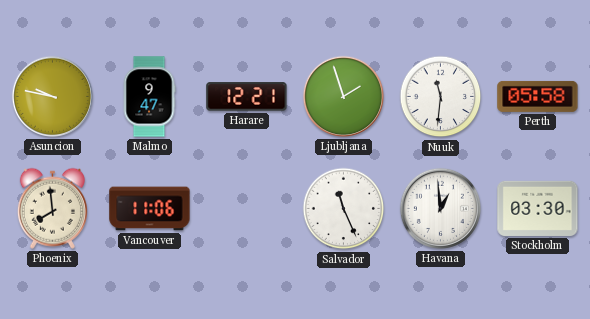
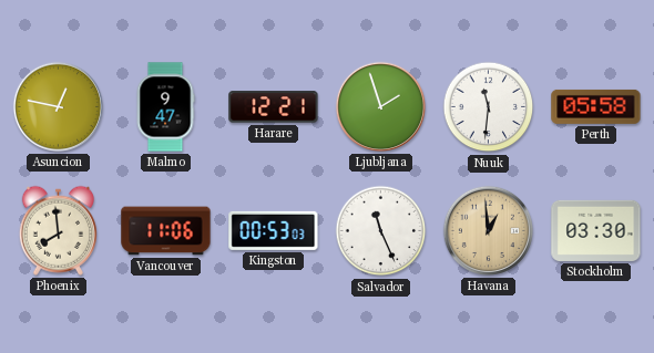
Asuncion: 9:47 -> 12:47
Kingston: none -> 00:53
Havana dial: white -> champagne
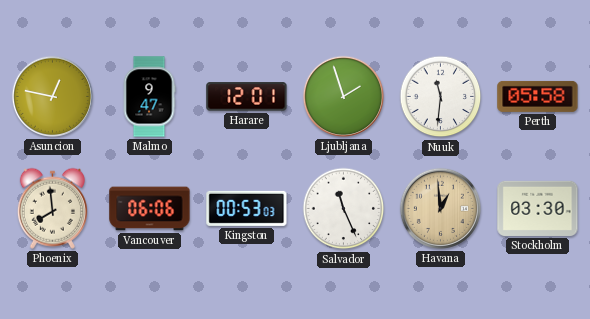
Harare: 12:21 -> 12:01
Vancouver: 11:06 -> 06:06
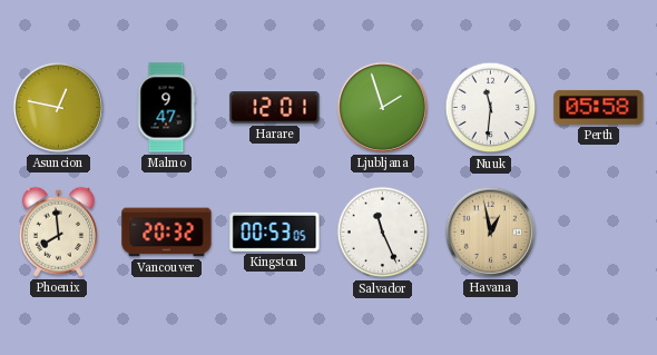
Vancouver: 06:06 -> 20:32
Kingston: 00:53:03 -> 00:53:05
Havana: 12:59 -> 12:58
Stockholm: 03:30 -> none
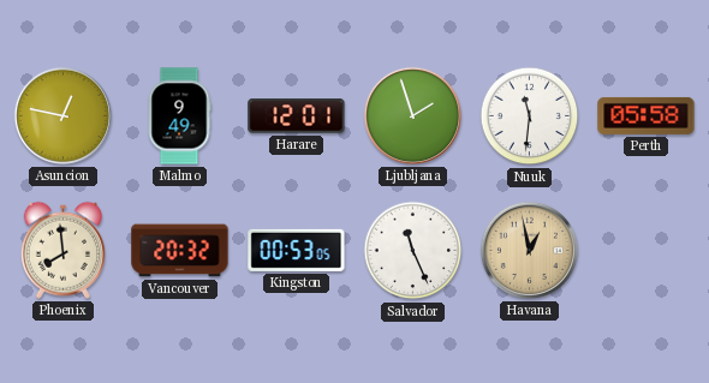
Malmo: 9:47 -> 9:49
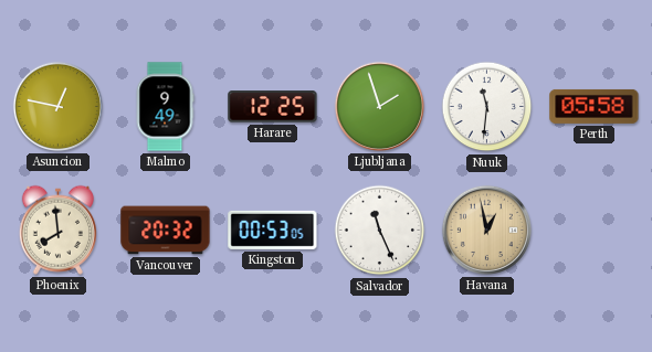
Harare: 12:01 -> 12:25
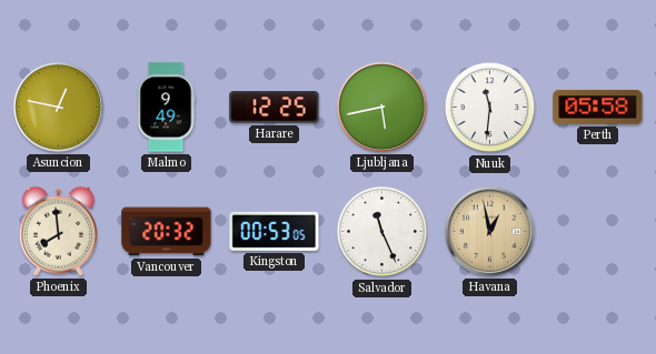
Ljubljana: 1:57 -> 5:43
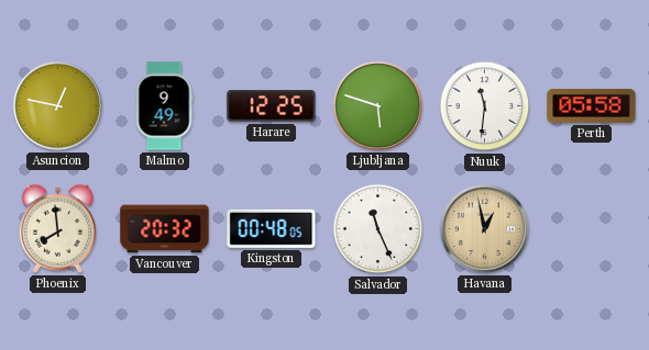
Ljubljana: 5:43 -> 5:48
Kingston: 00:53 -> 00:48
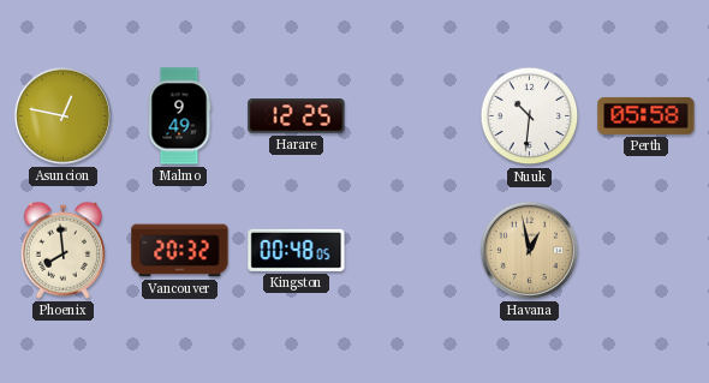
Ljubljana: 5:48 -> none
Nuuk: 11:31 -> 10:31
Salvador: 11:26 -> none
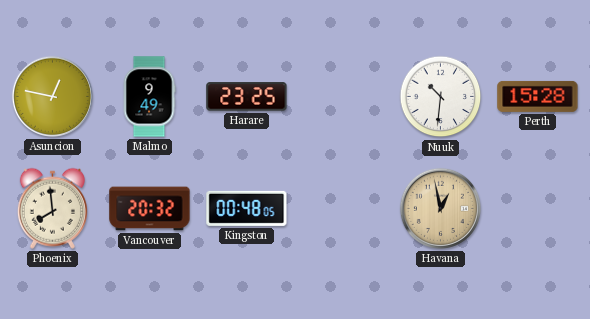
Harare: 12:25 -> 23:25
Perth: 05:58 -> 15:28
